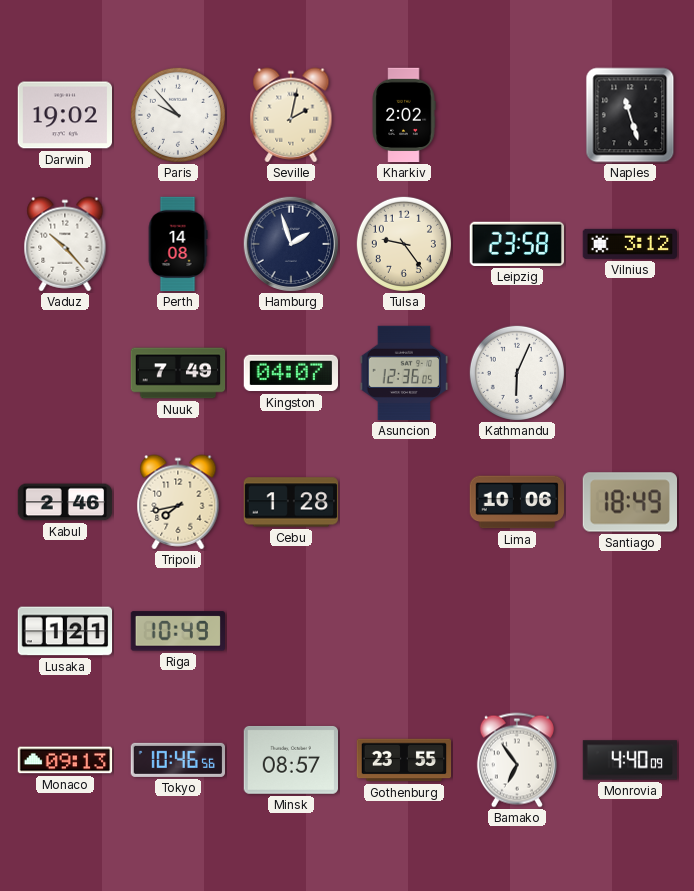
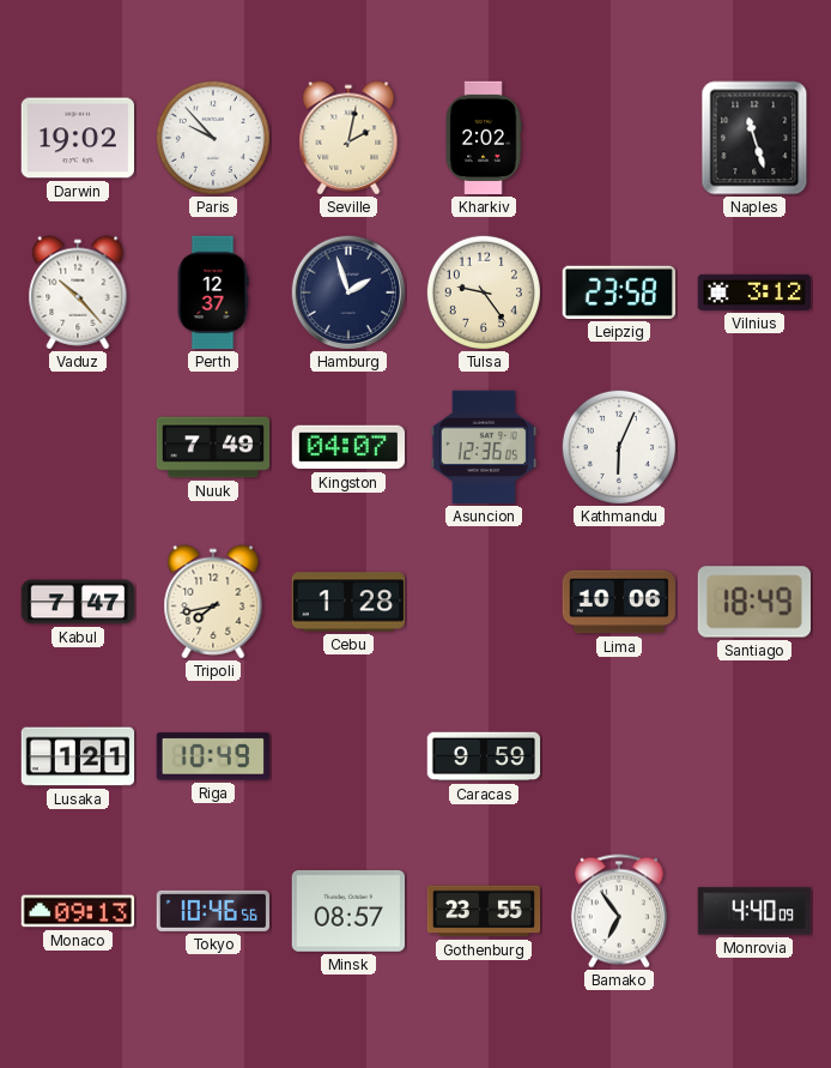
Perth: 14:08 -> 12:37
Kabul: 2:46 -> 7:47
Caracas: none -> 9:59
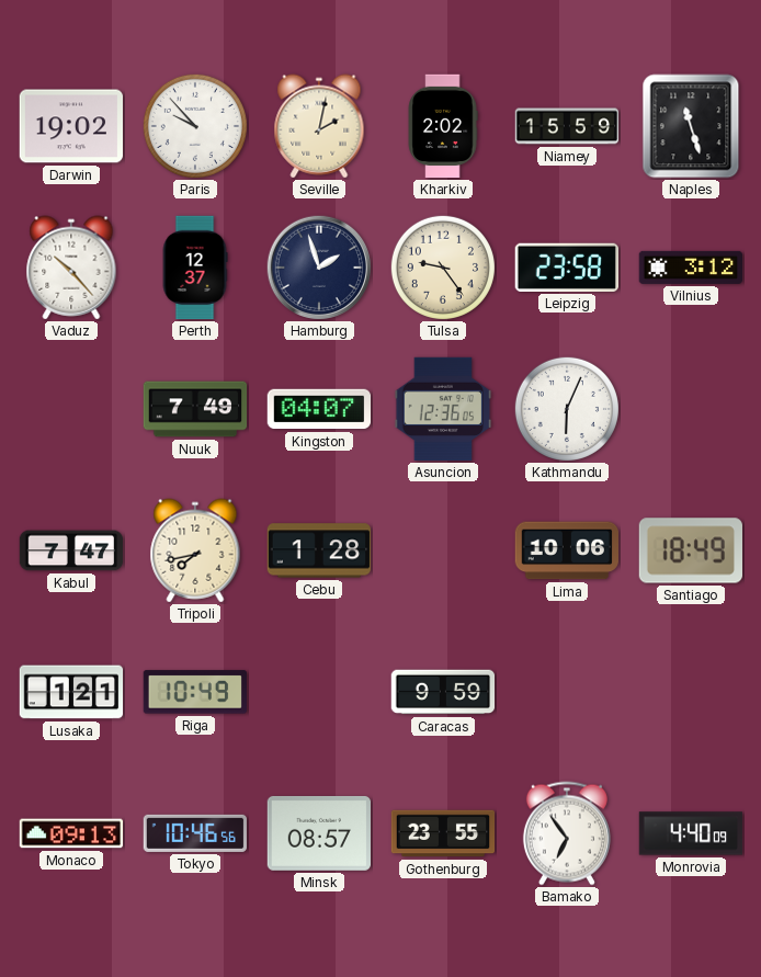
Niamey: none -> 15:59
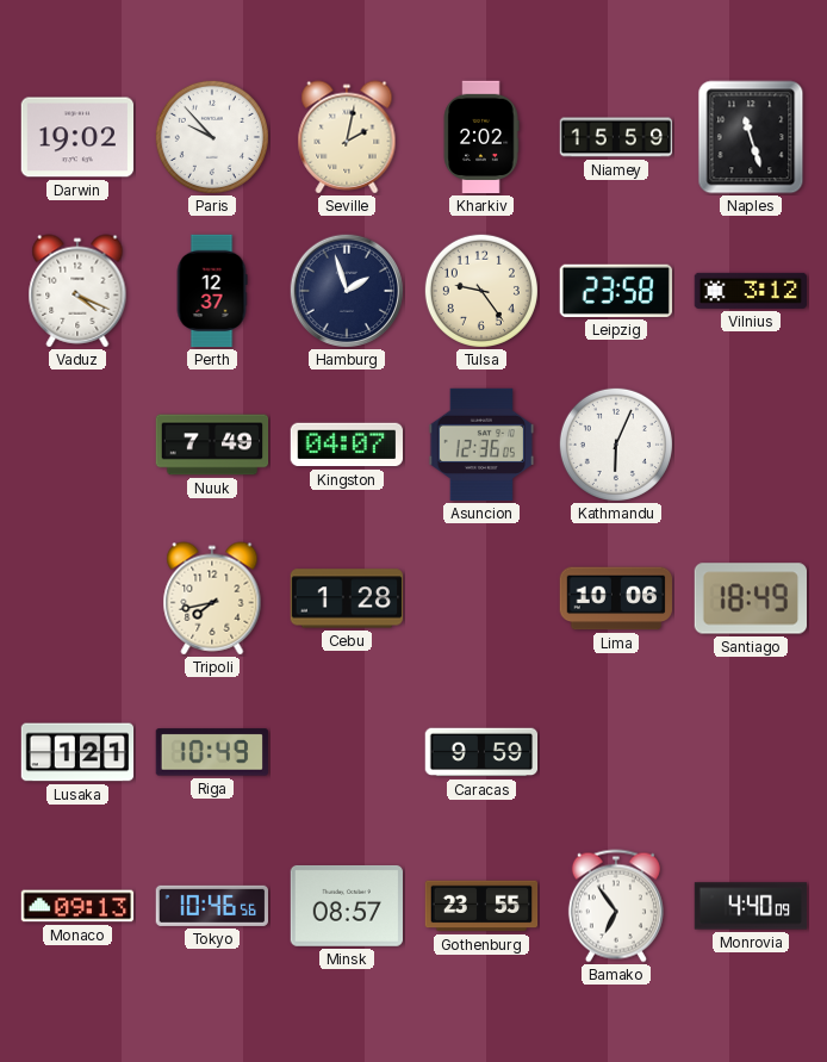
Vaduz: 10:23 -> 4:19
Kabul: 7:47 -> none
